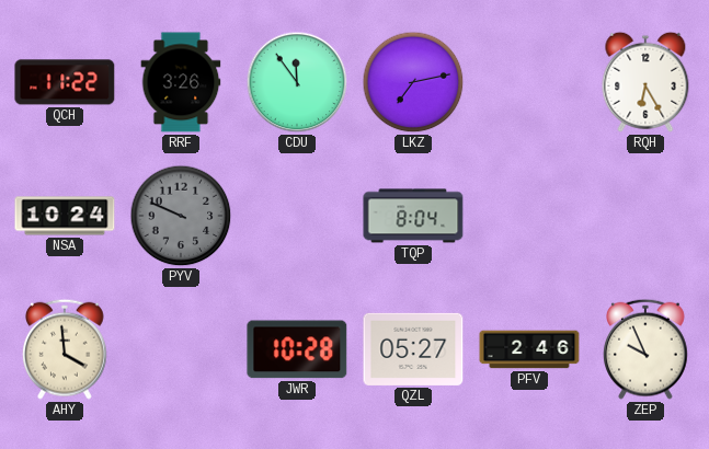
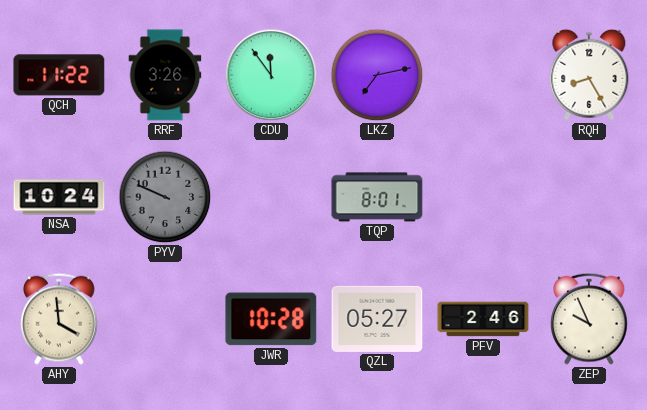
RQH: 6:25 -> 8:25
TQP: 8:04 -> 8:01
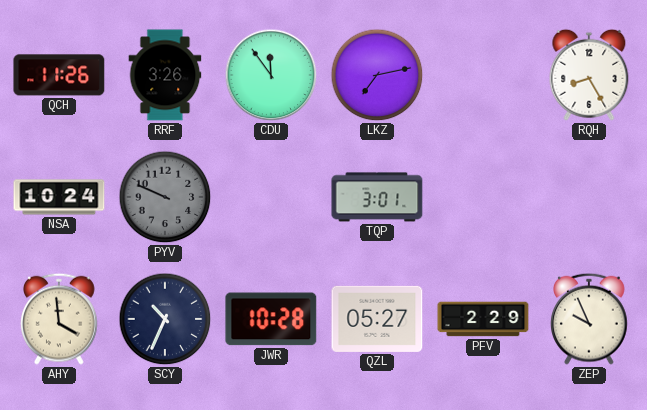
QCH: 11:22 -> 11:26
TQP: 8:01 -> 3:01
SCY: none -> 10:34
PFV: 2:46 -> 2:29
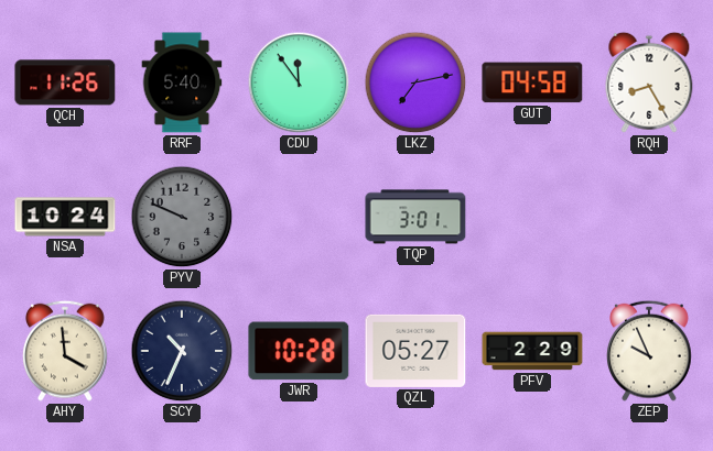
RRF: 3:26 -> 5:40
GUT: none -> 04:58
